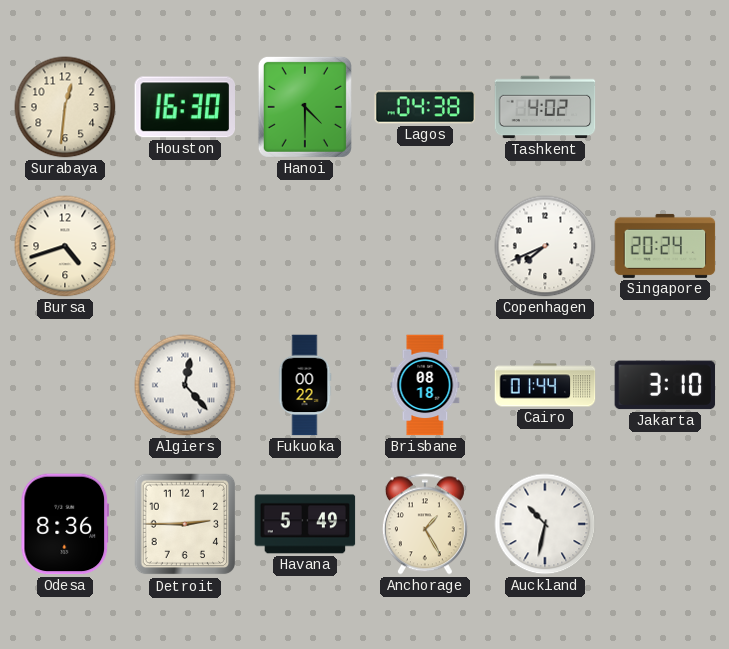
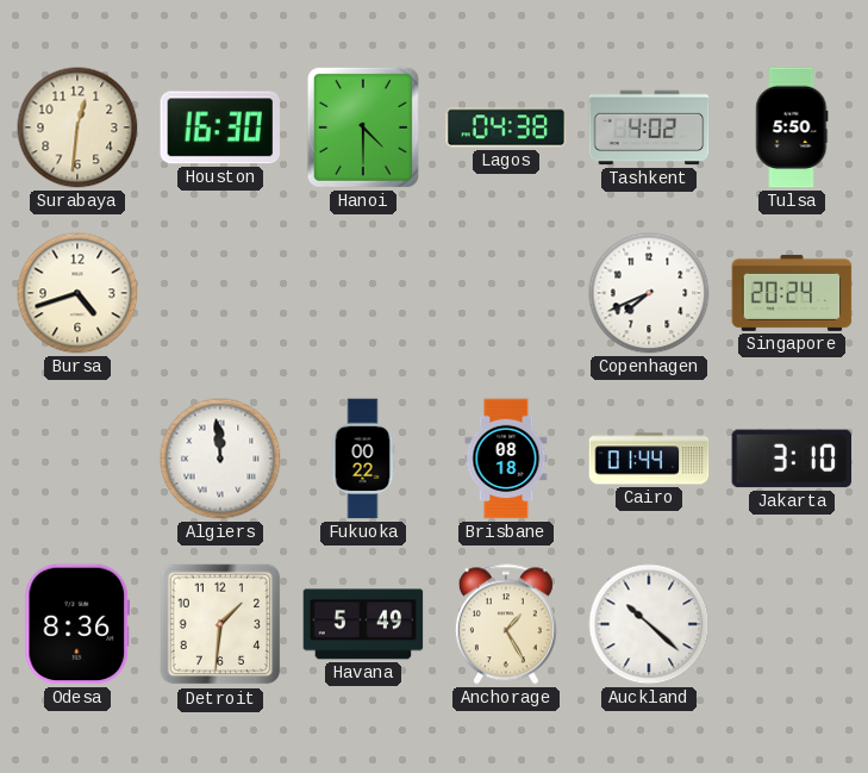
Tulsa: none -> 5:50
Algiers: 12:23 -> 11:59
Detroit: 2:45 -> 1:31
Auckland: 10:32 -> 10:22
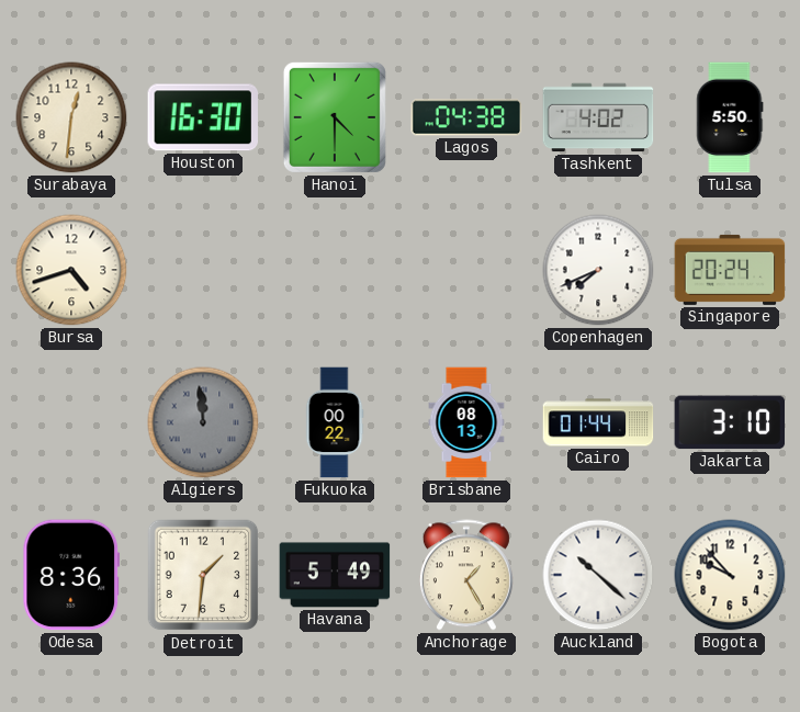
Algiers dial: white -> grey
Brisbane: 08:18 -> 08:13
Bogota: none -> 9:53
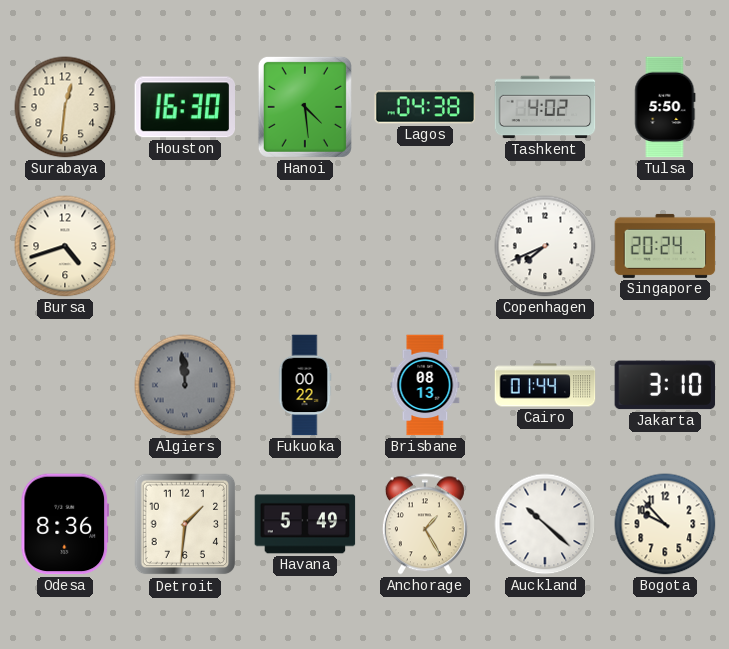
Hanoi: 4:30 -> 4:29
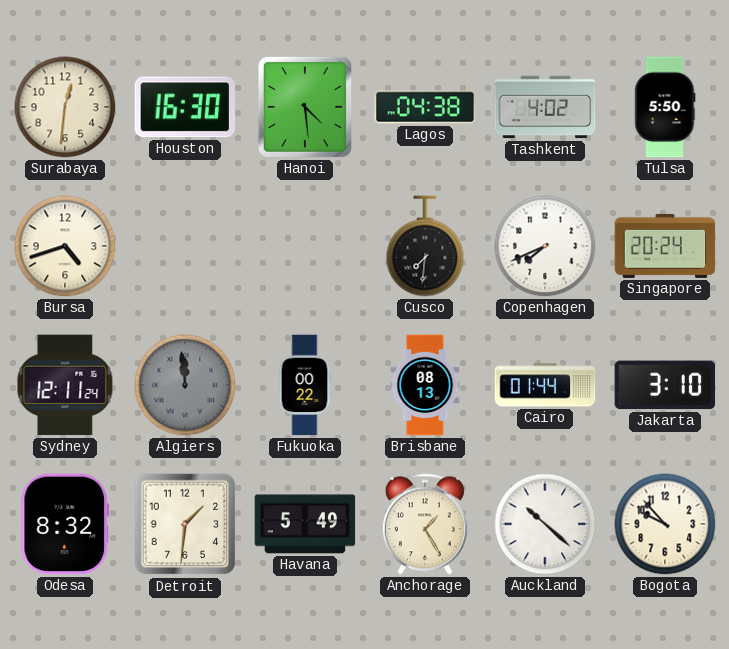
Cusco: none -> 7:31
Sydney: none -> 12:11
Odesa: 8:36 -> 8:32
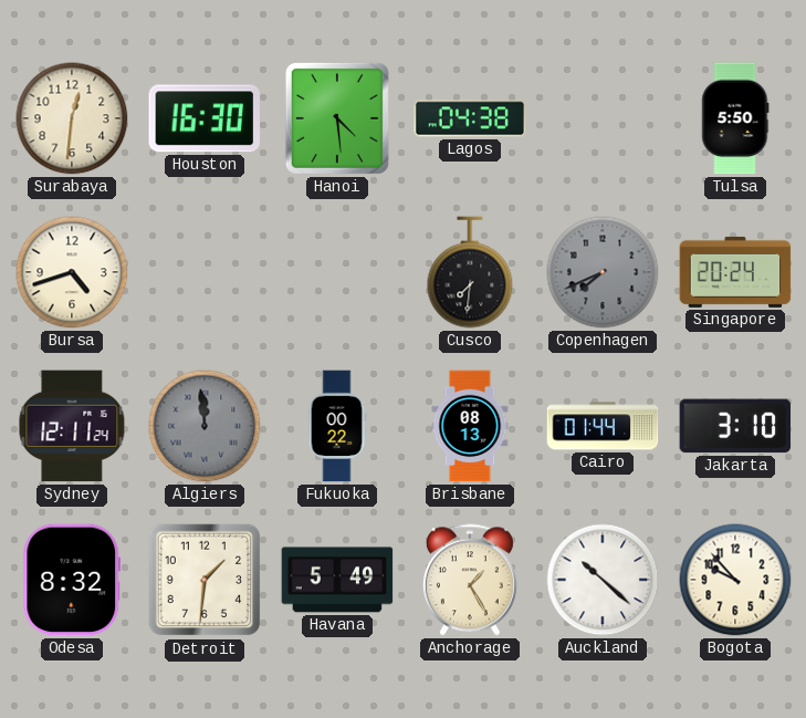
Tashkent: 4:02 -> none
Copenhagen dial: white -> grey
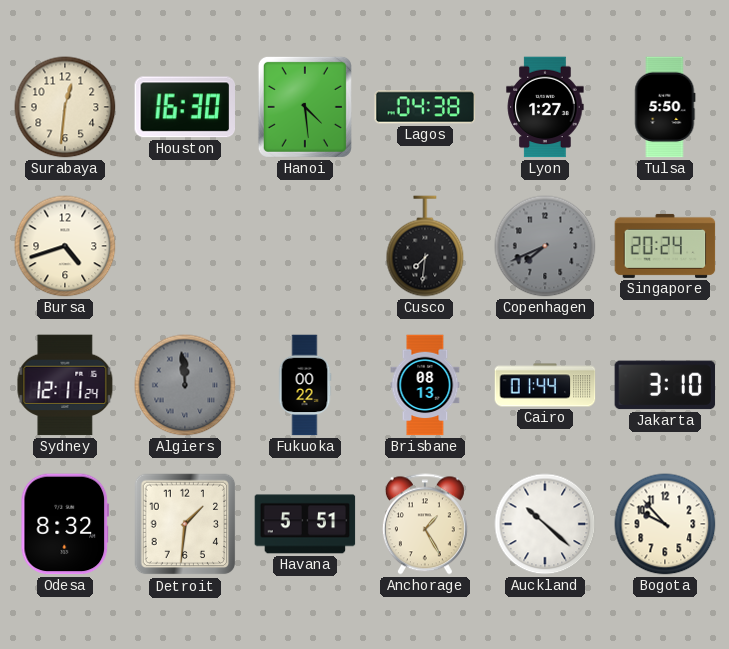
Lyon: none -> 1:27
Havana: 5:49 -> 5:51
